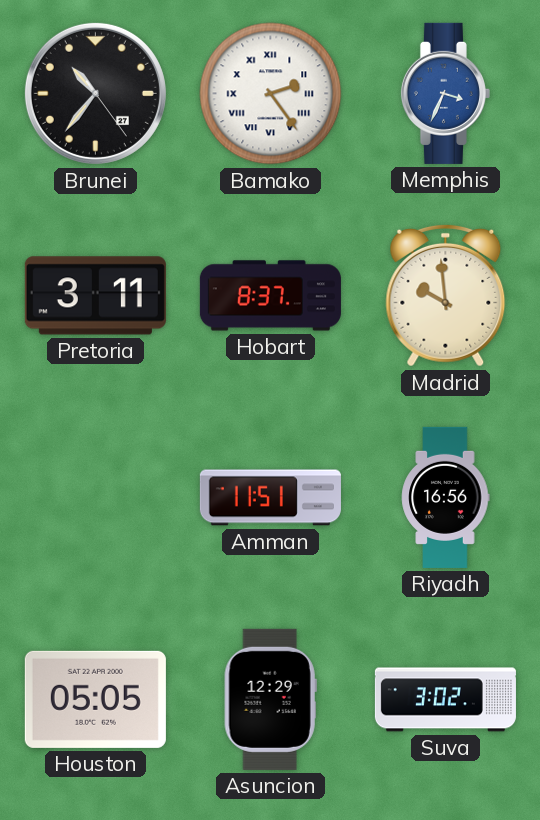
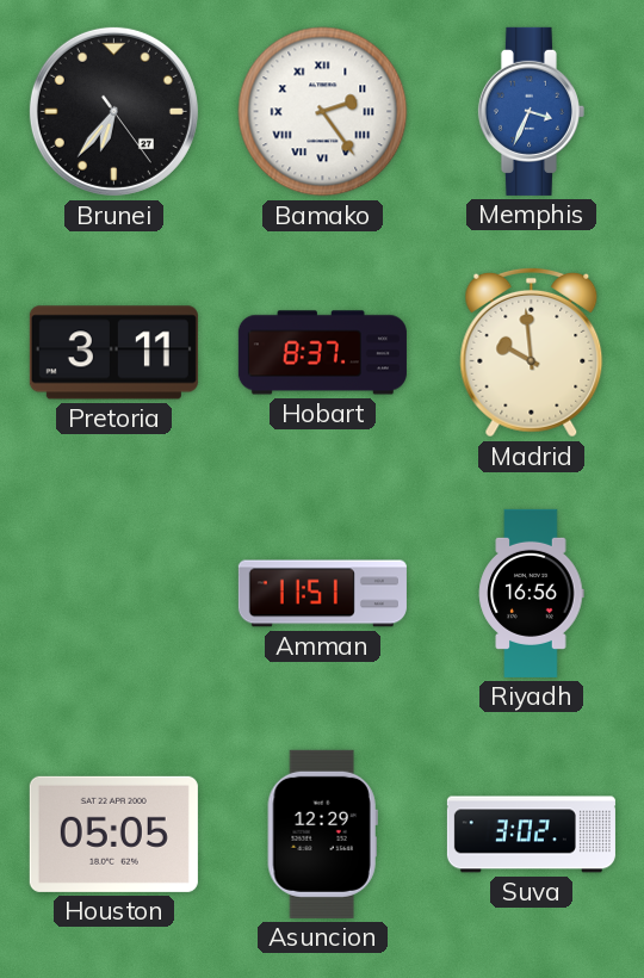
Brunei: 10:36 -> 6:36
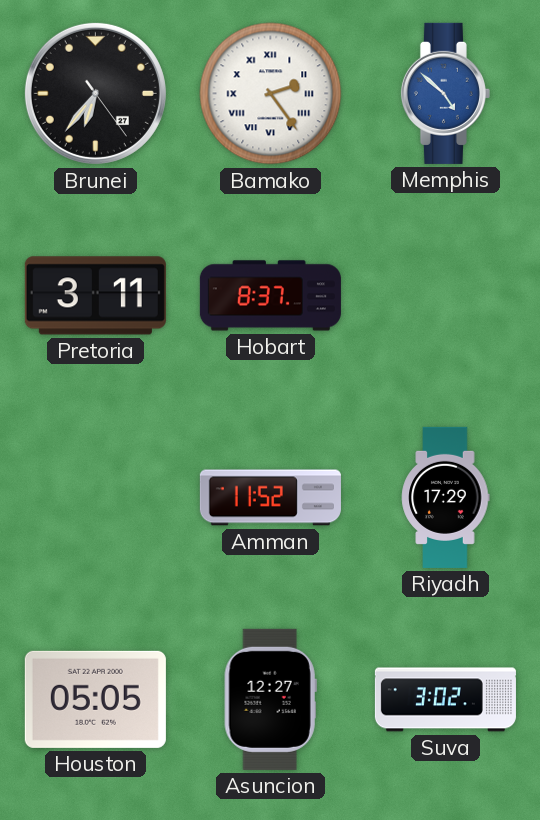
Memphis: 3:34 -> 4:52
Madrid: 9:59 -> none
Amman: 11:51 -> 11:52
Riyadh: 16:56 -> 17:29
Asuncion: 12:29 -> 12:27
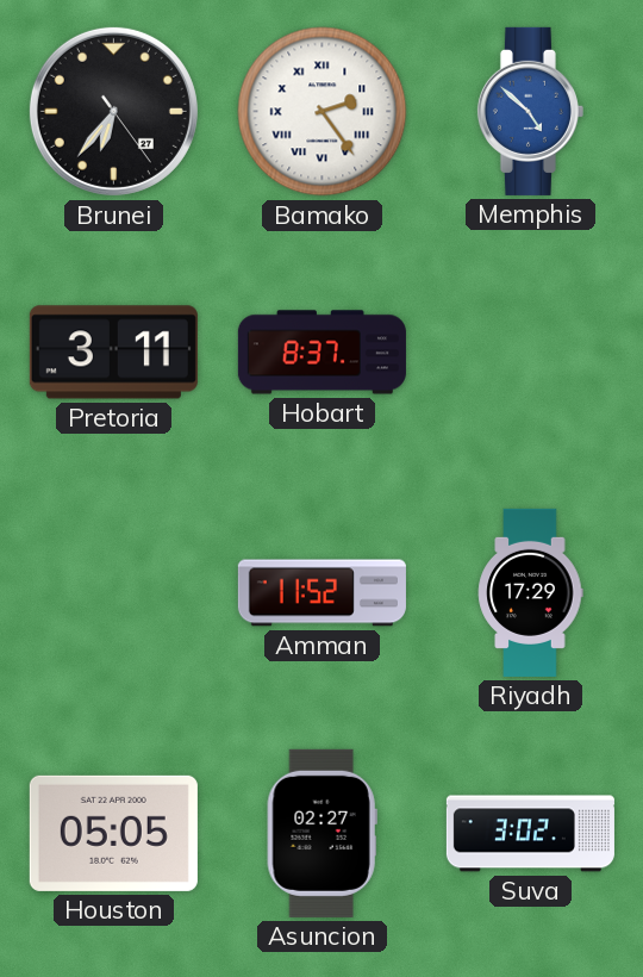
Asuncion: 12:27 -> 02:27
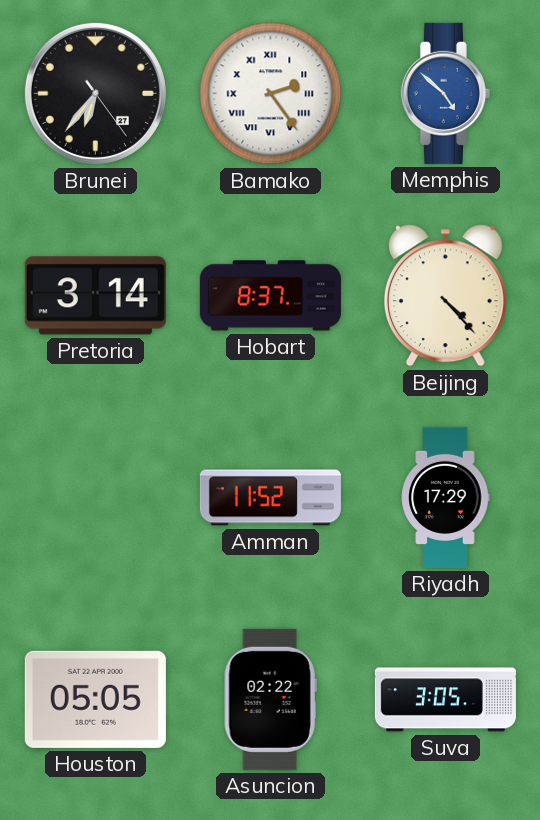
Pretoria: 3:11 -> 3:14
Beijing: none -> 4:23
Asuncion: 02:27 -> 02:22
Suva: 3:02 -> 3:05
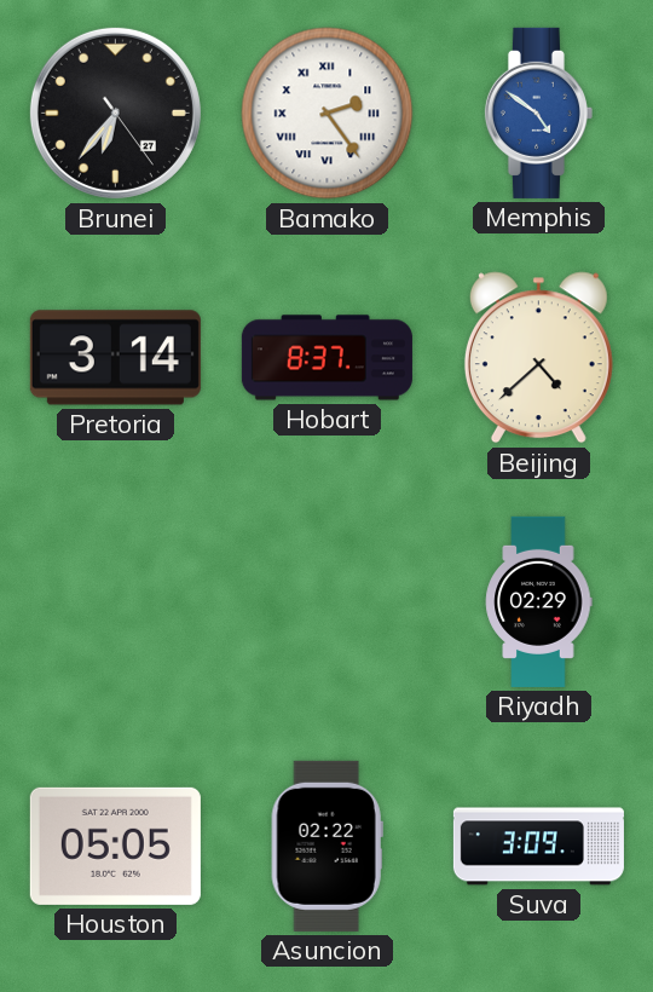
Memphis: 4:52 -> 4:51
Beijing: 4:23 -> 4:38
Amman: 11:52 -> none
Riyadh: 17:29 -> 02:29
Suva: 3:05 -> 3:09
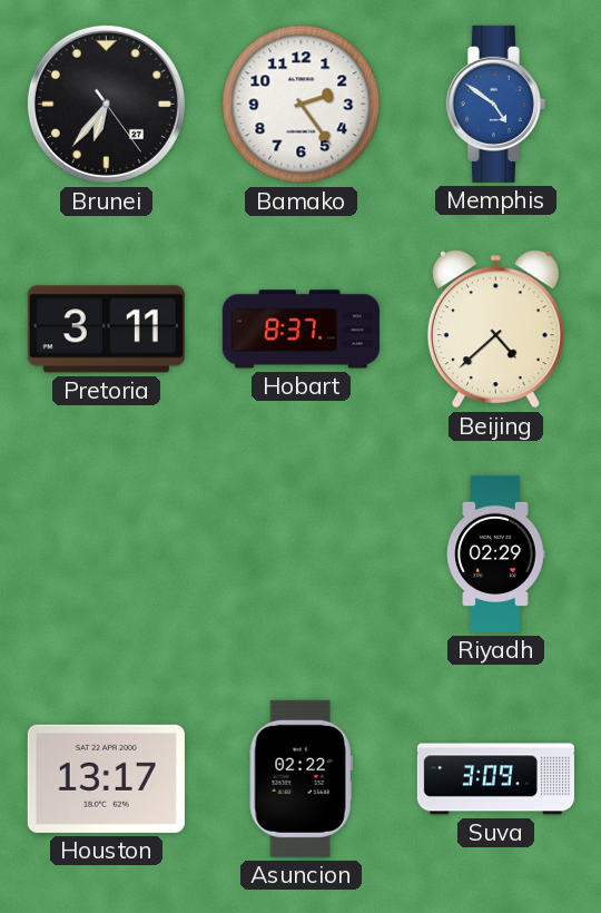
Bamako numerals: Roman -> Arabic
Pretoria: 3:14 -> 3:11
Houston: 05:05 -> 13:17
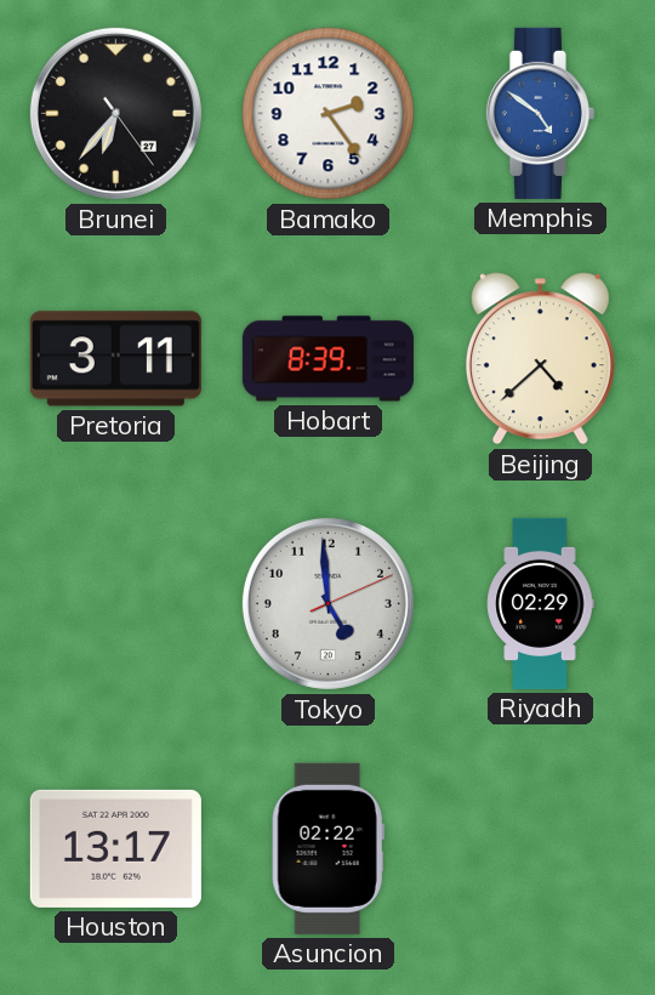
Hobart: 8:37 -> 8:39
Tokyo: none -> 4:59
Suva: 3:09 -> none
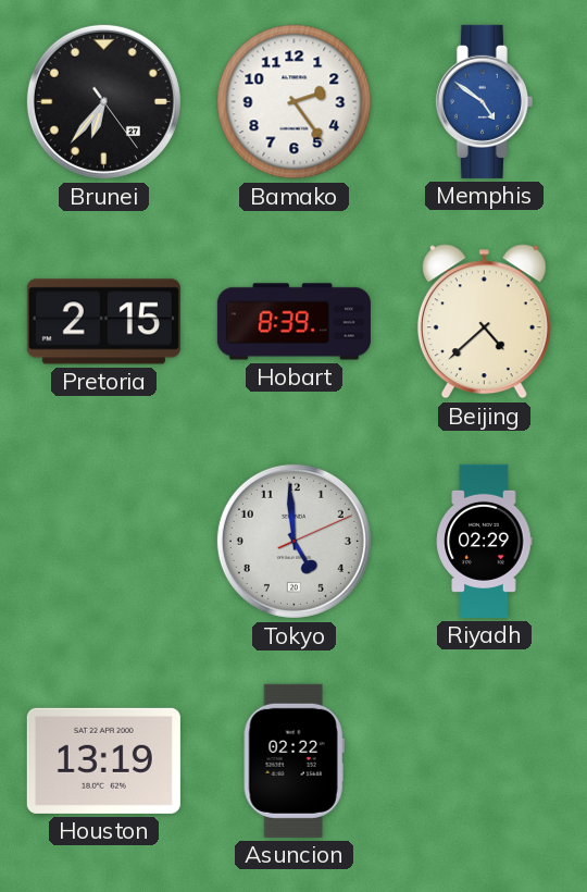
Pretoria: 3:11 -> 2:15
Houston: 13:17 -> 13:19
